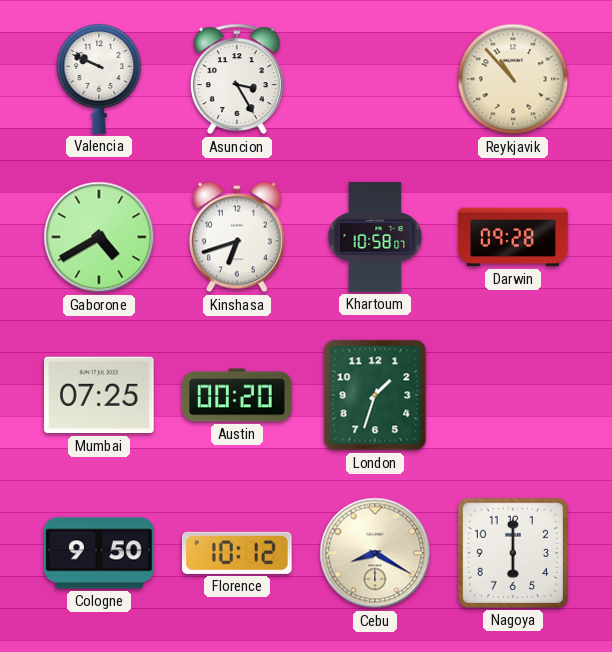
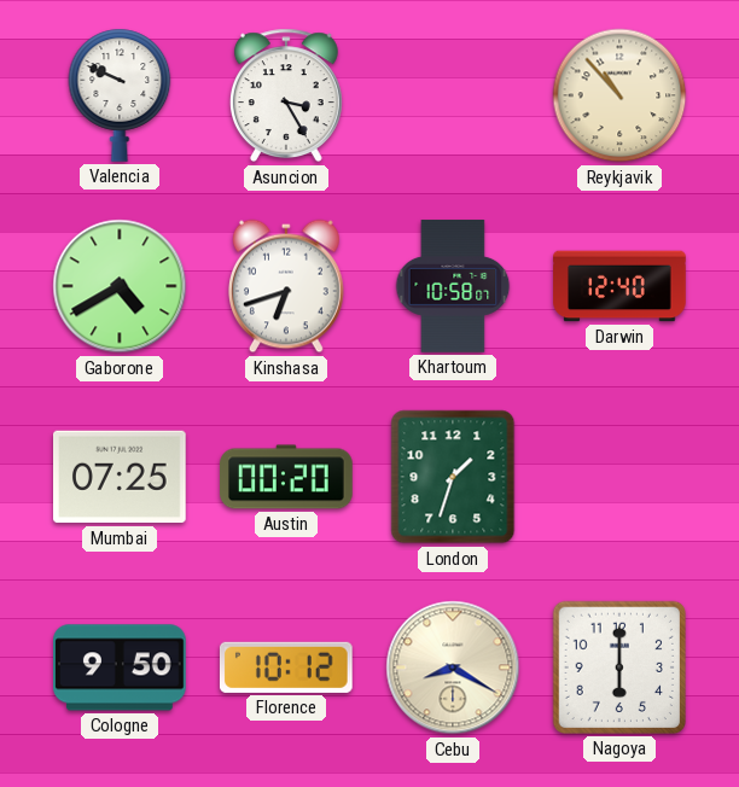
Darwin: 09:28 -> 12:40
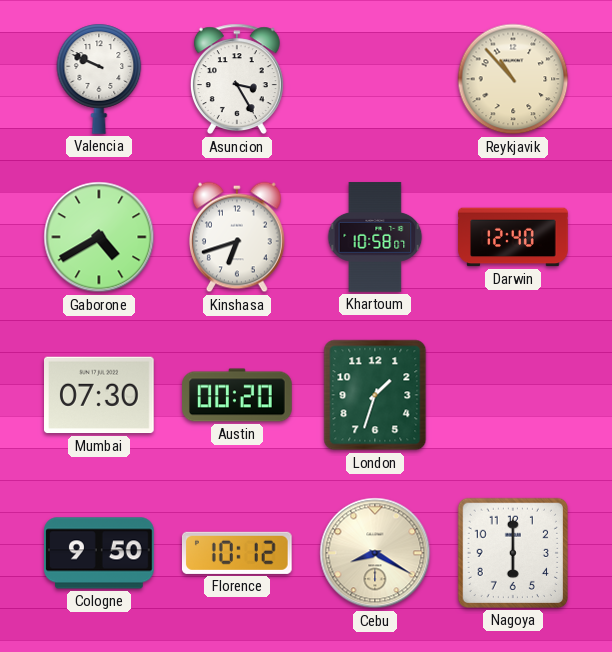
Mumbai: 07:25 -> 07:30
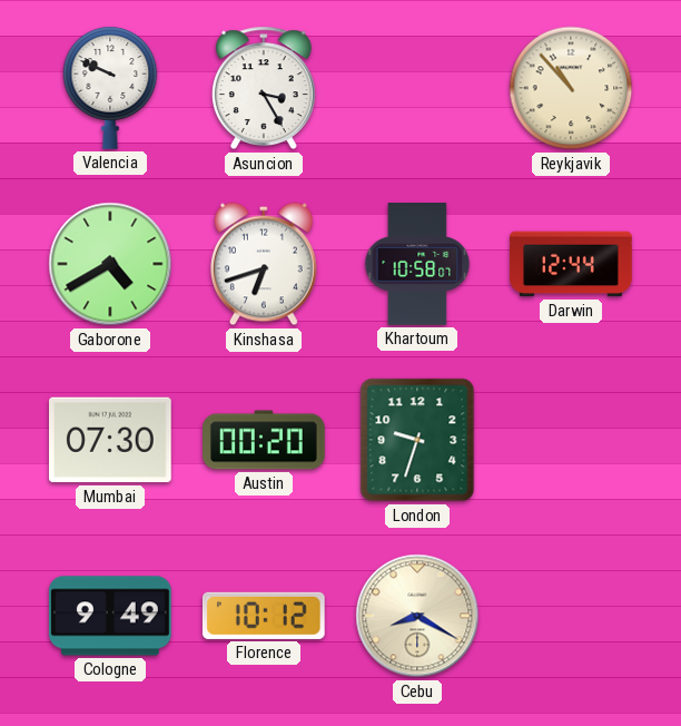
Darwin: 12:40 -> 12:44
London: 1:33 -> 9:33
Cologne: 9:50 -> 9:49
Nagoya: 6:00 -> none
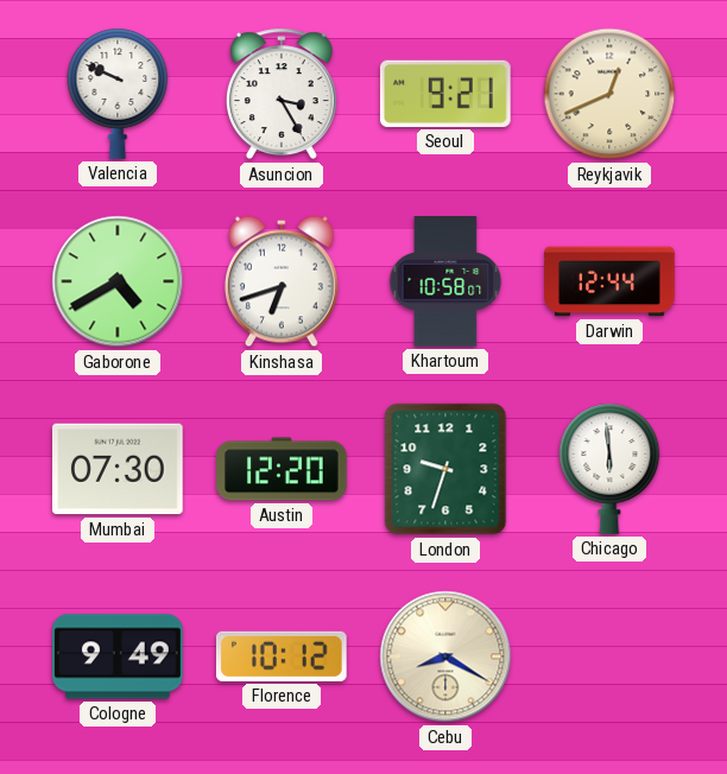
Seoul: none -> 9:21
Reykjavik: 10:53 -> 12:41
Austin: 00:20 -> 12:20
Chicago: none -> 5:59
